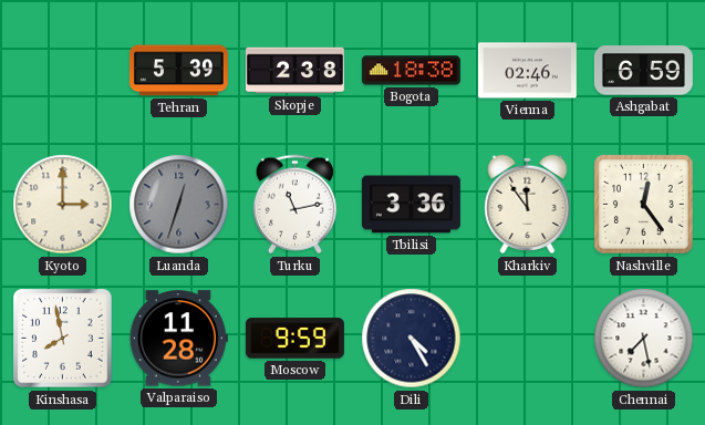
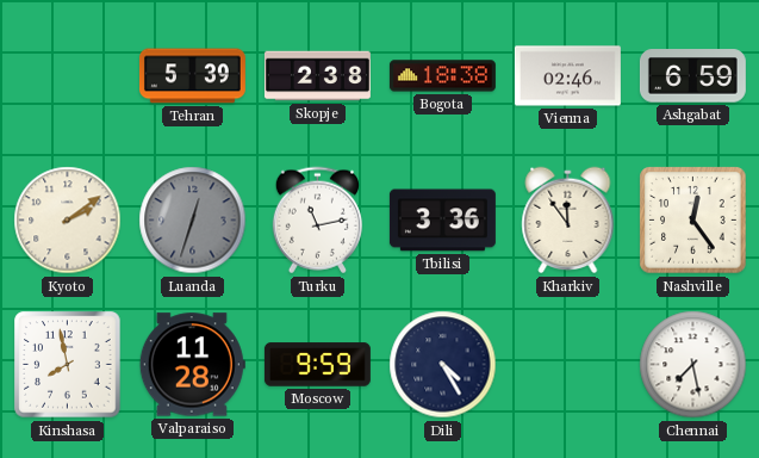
Kyoto: 3:00 -> 2:09
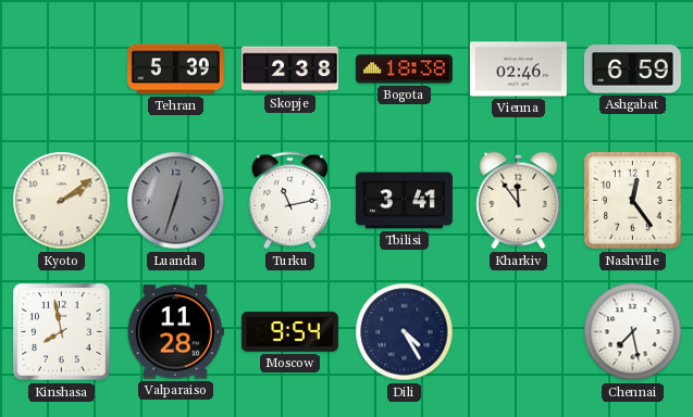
Tbilisi: 3:36 -> 3:41
Moscow: 9:59 -> 9:54
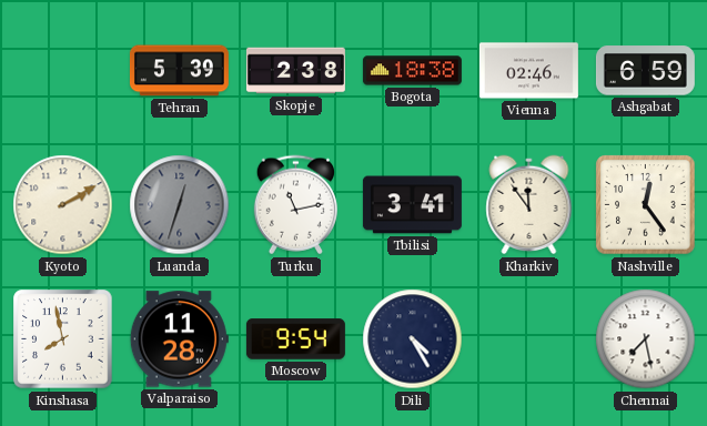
Kyoto: 2:09 -> 2:10
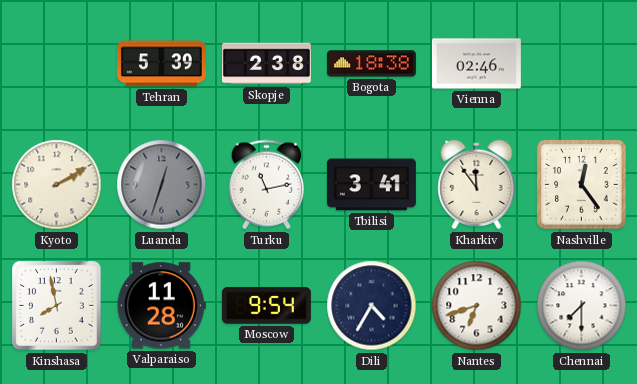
Ashgabat: 6:59 -> none
Dili: 4:25 -> 4:35
Nantes: none -> 6:42
Chennai: 7:28 -> 7:30
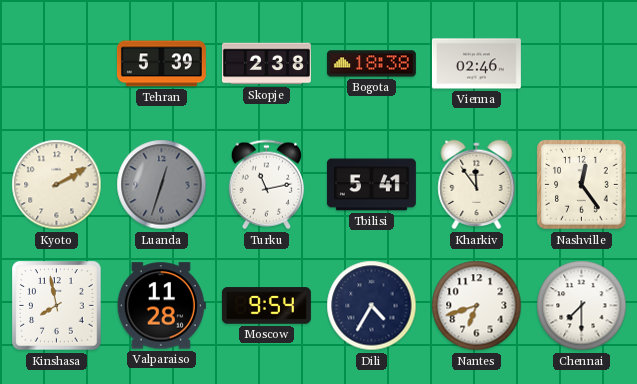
Tbilisi: 3:41 -> 5:41
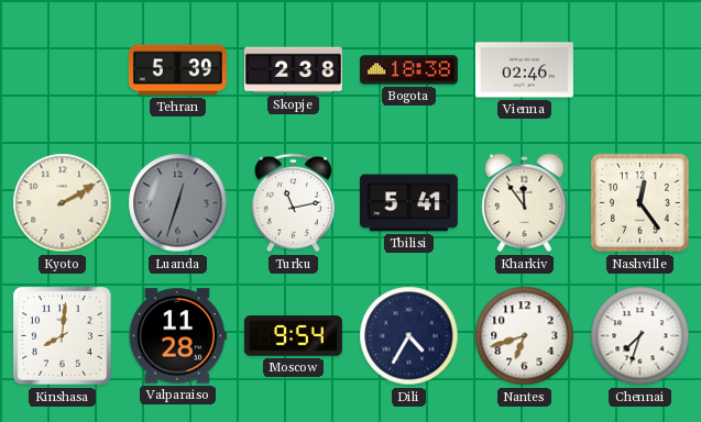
Kinshasa: 7:58 -> 8:01
Chennai: 7:30 -> 7:33
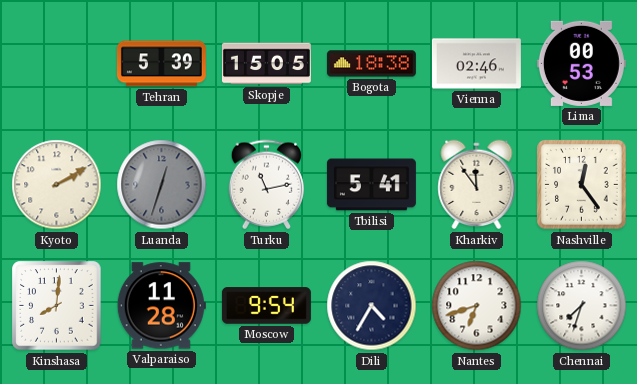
Skopje: 2:38 -> 15:05
Lima: none -> 00:53
